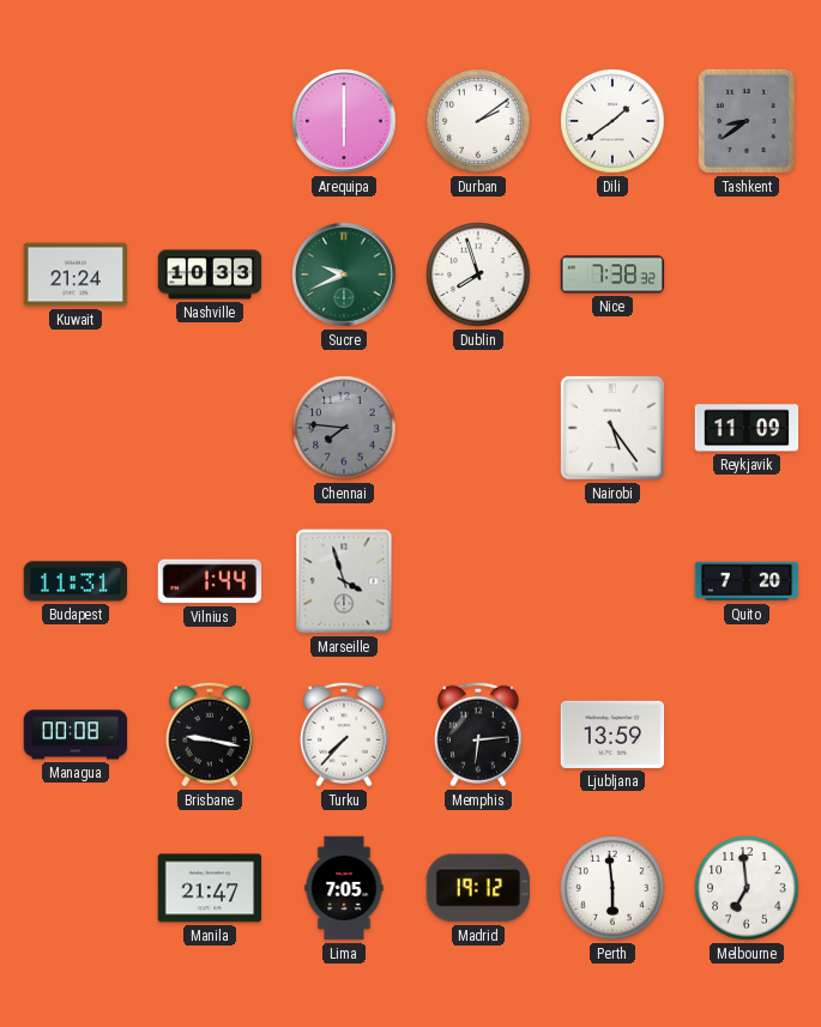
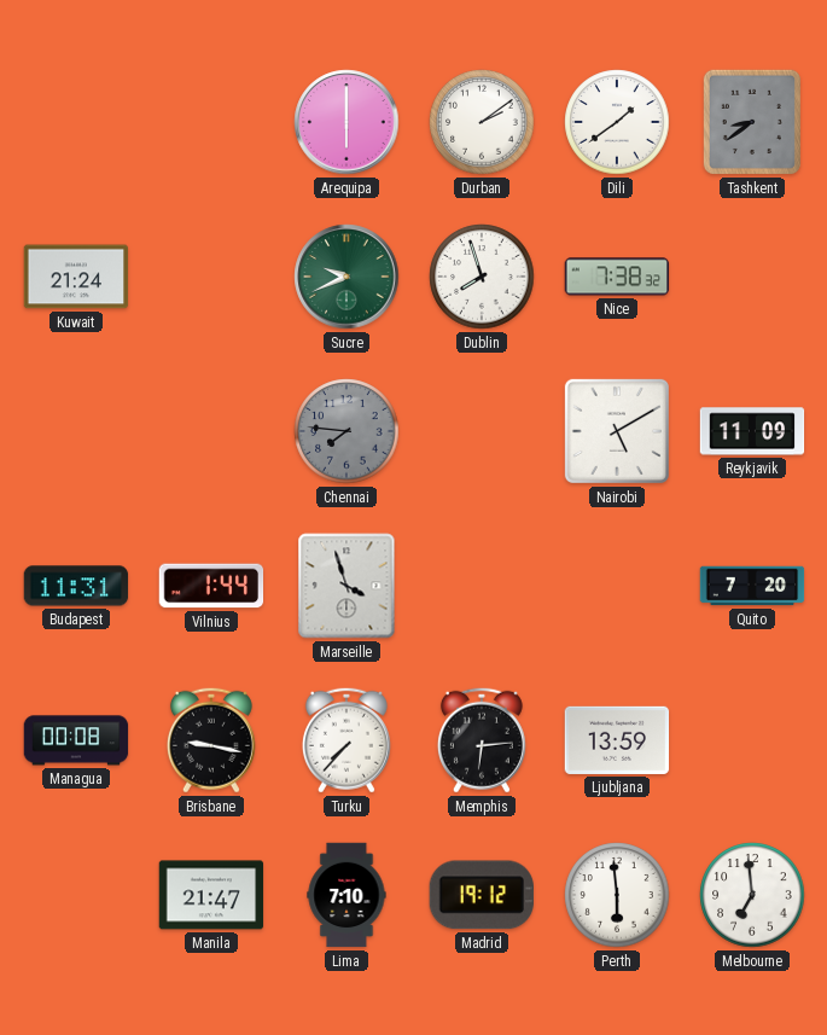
Nashville: 10:33 -> none
Nairobi: 5:24 -> 5:10
Lima: 7:05 -> 7:10
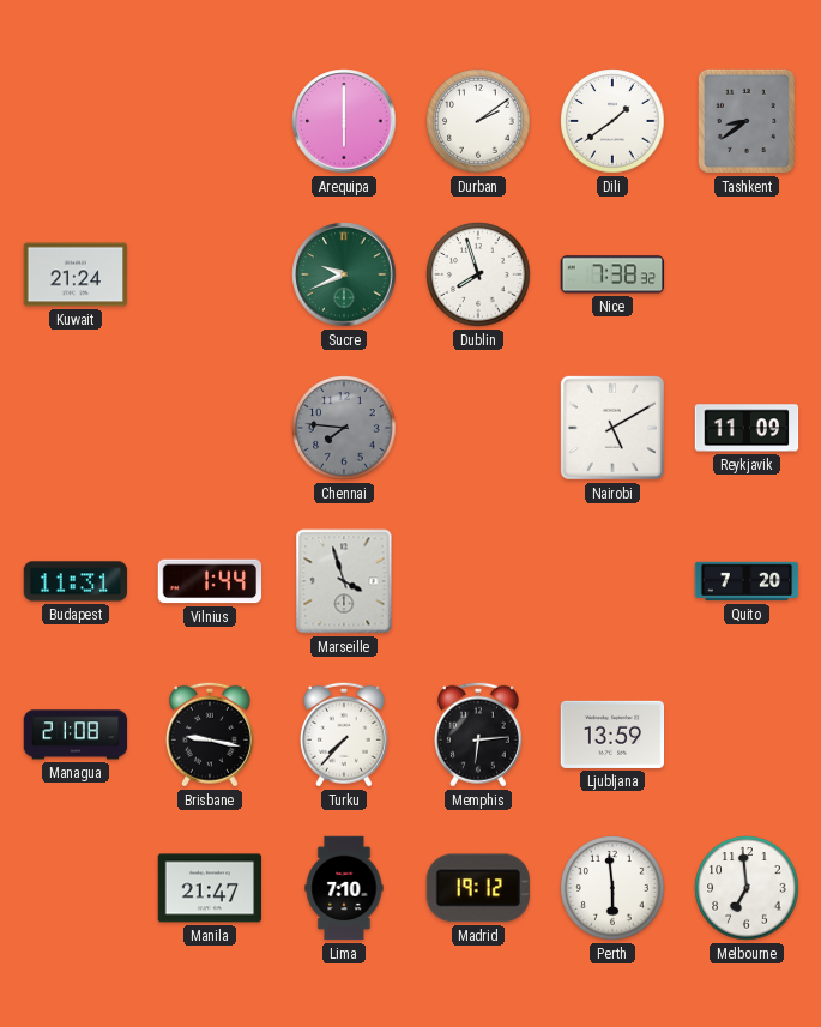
Managua: 00:08 -> 21:08
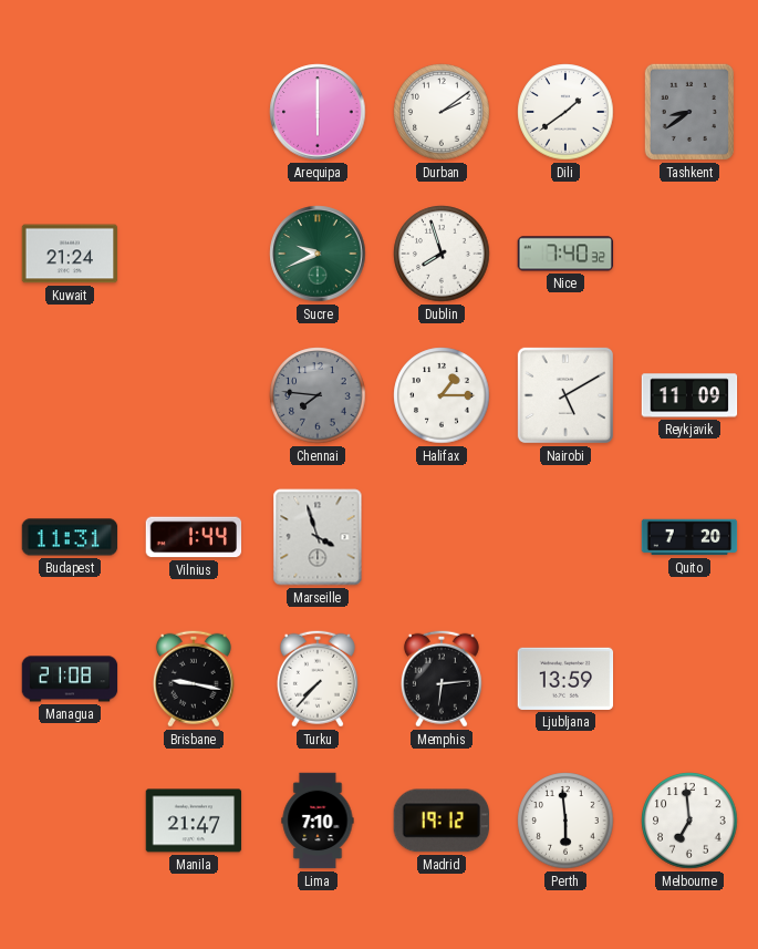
Nice: 7:38 -> 7:40
Halifax: none -> 1:15
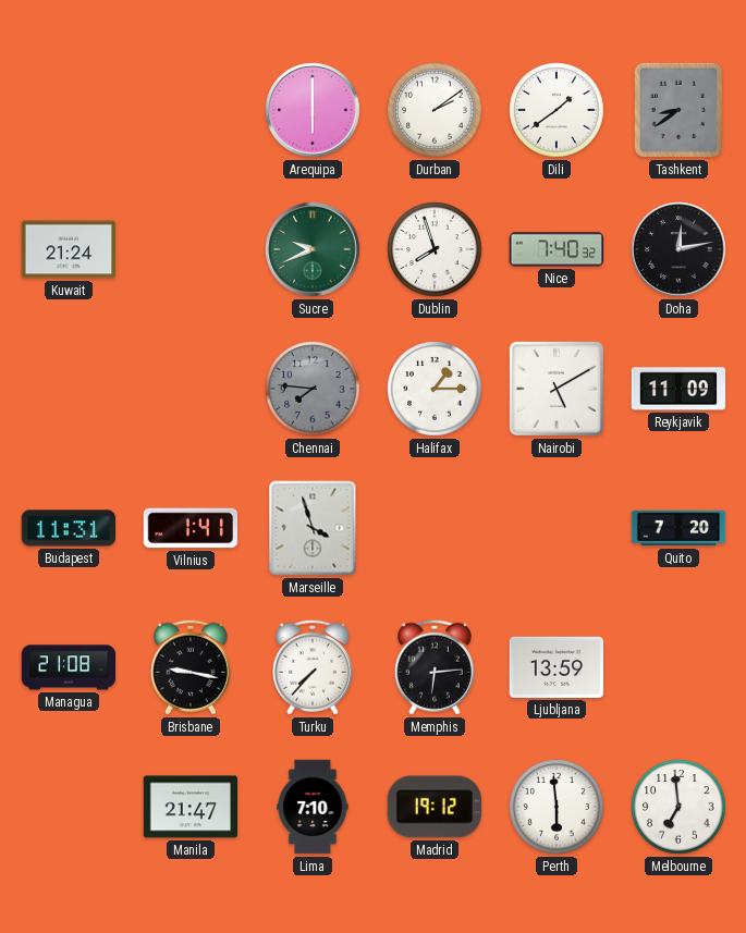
Doha: none -> 12:13
Vilnius: 1:44 -> 1:41
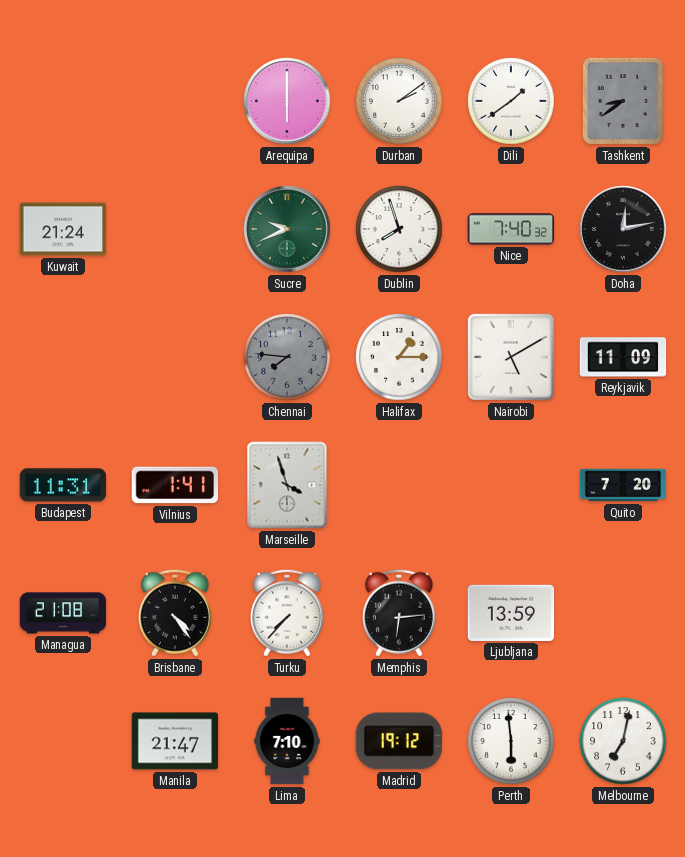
Brisbane: 9:17 -> 4:24
Melbourne: 6:59 -> 7:02
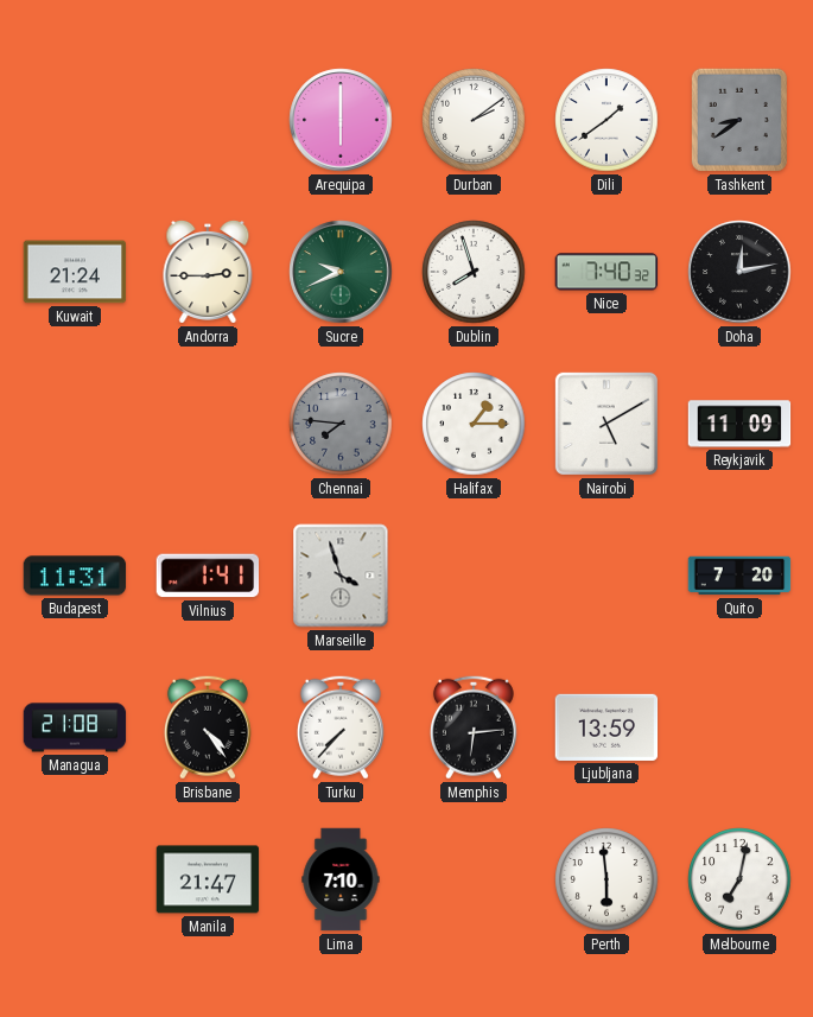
Andorra: none -> 2:45
Madrid: 19:12 -> none
